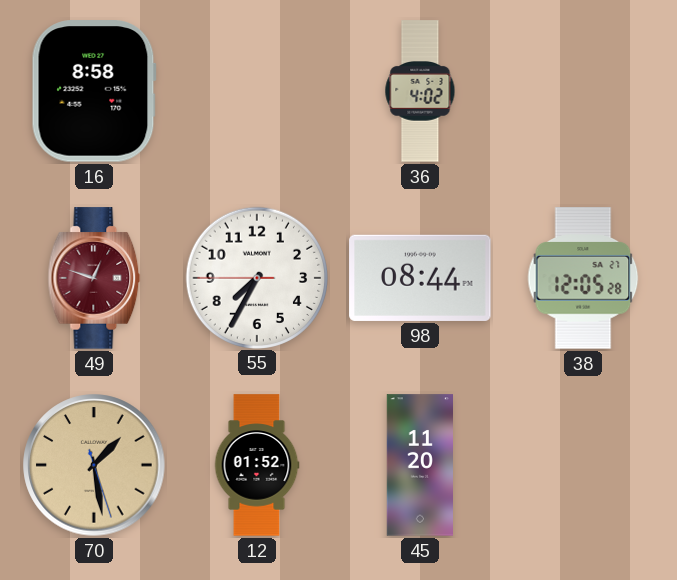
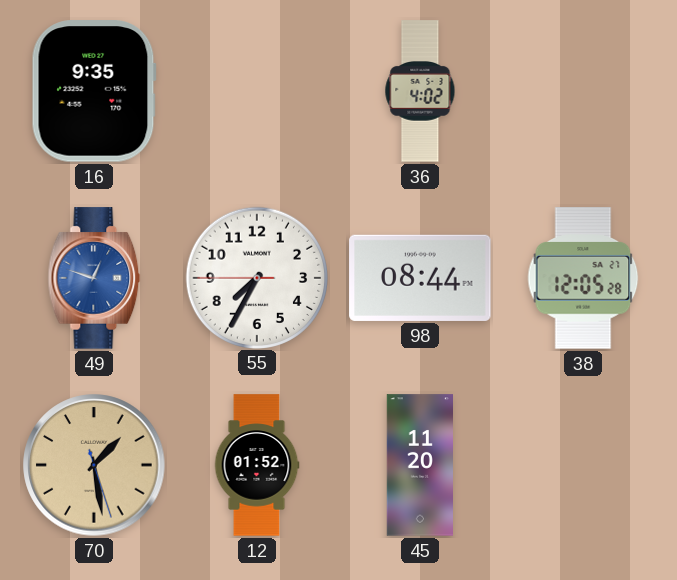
16: 8:58 -> 9:35
49 dial: burgundy -> blue
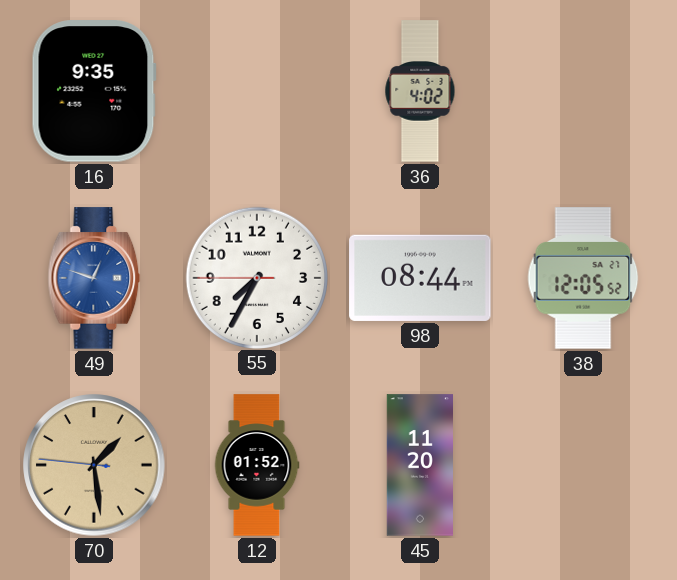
38: 12:05:28 -> 12:05:52
70: 1:28:27 -> 1:28:46
